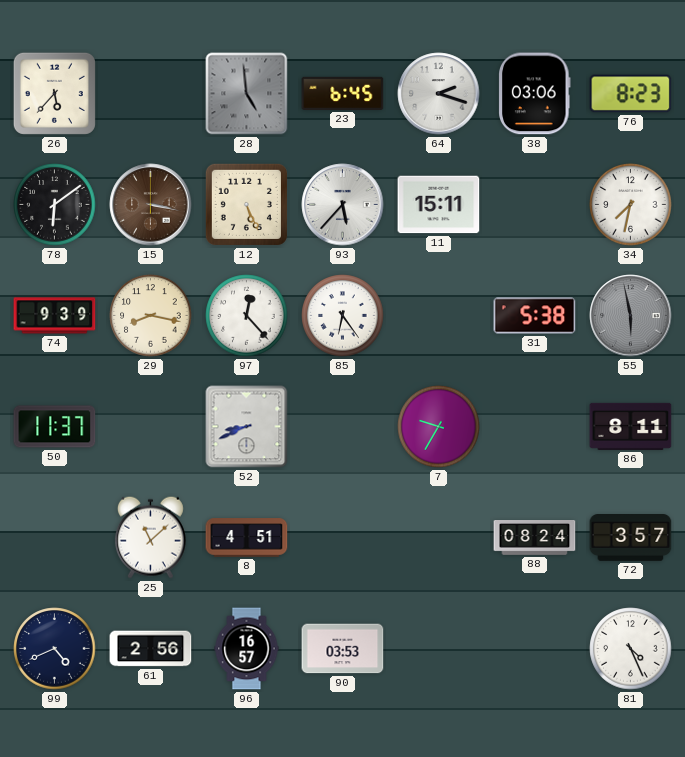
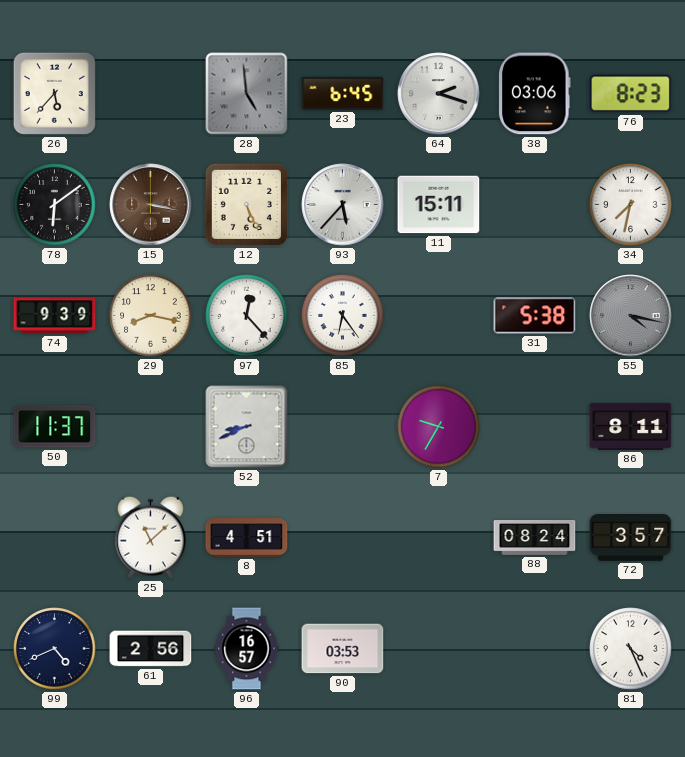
55: 5:58 -> 4:17
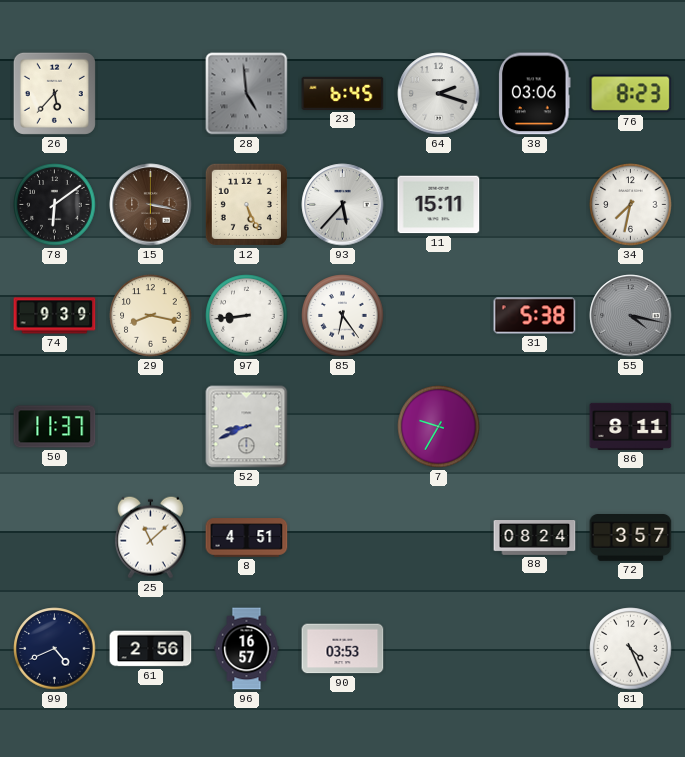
97: 12:23 -> 8:44
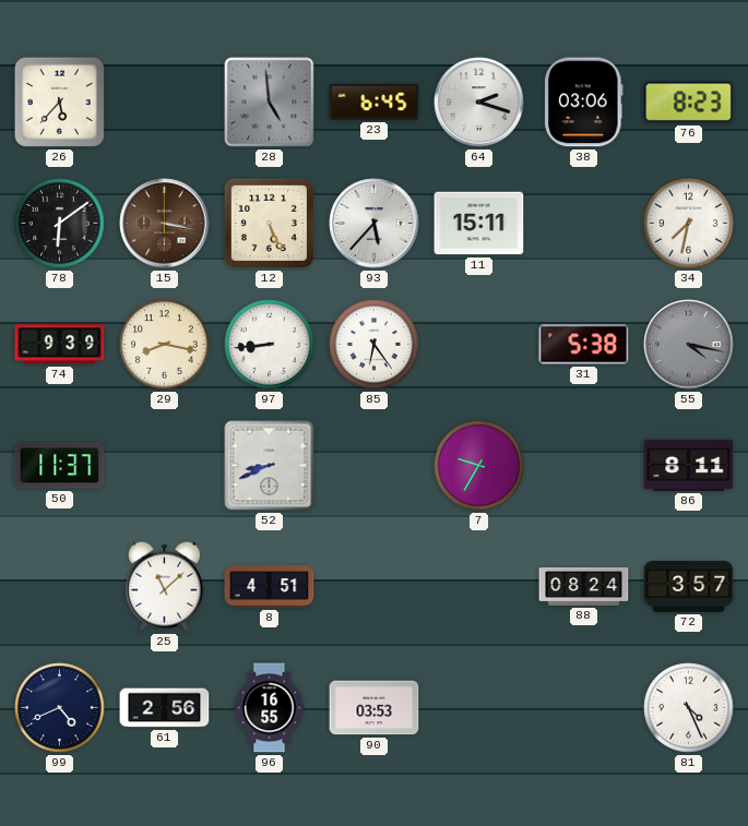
96: 16:57 -> 16:55
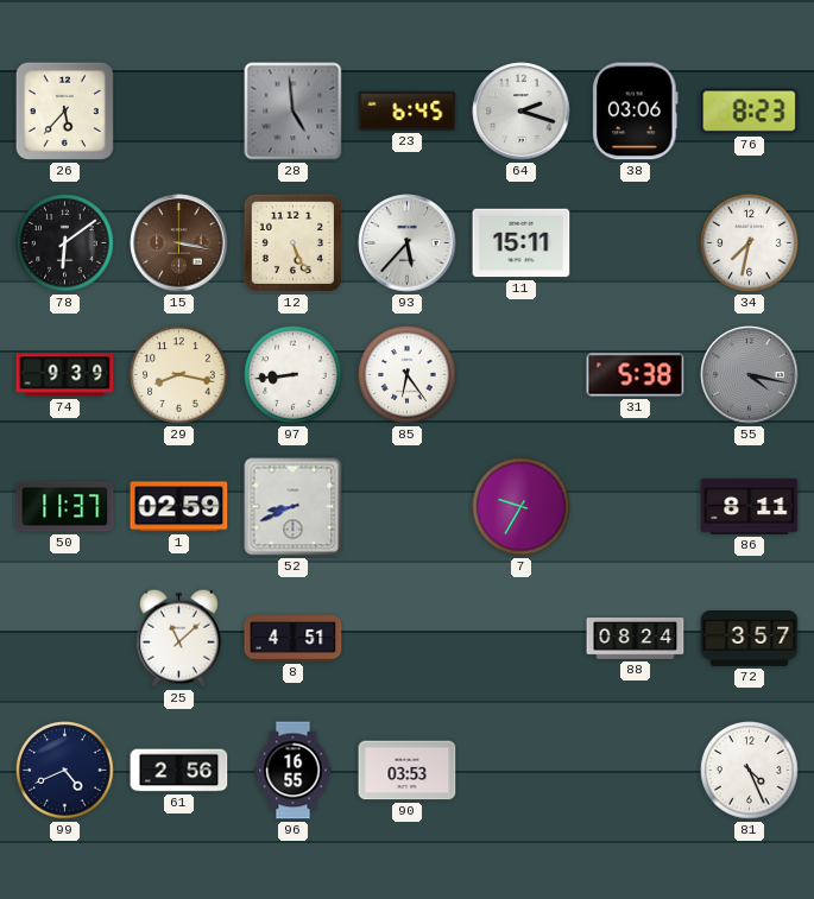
1: none -> 02:59
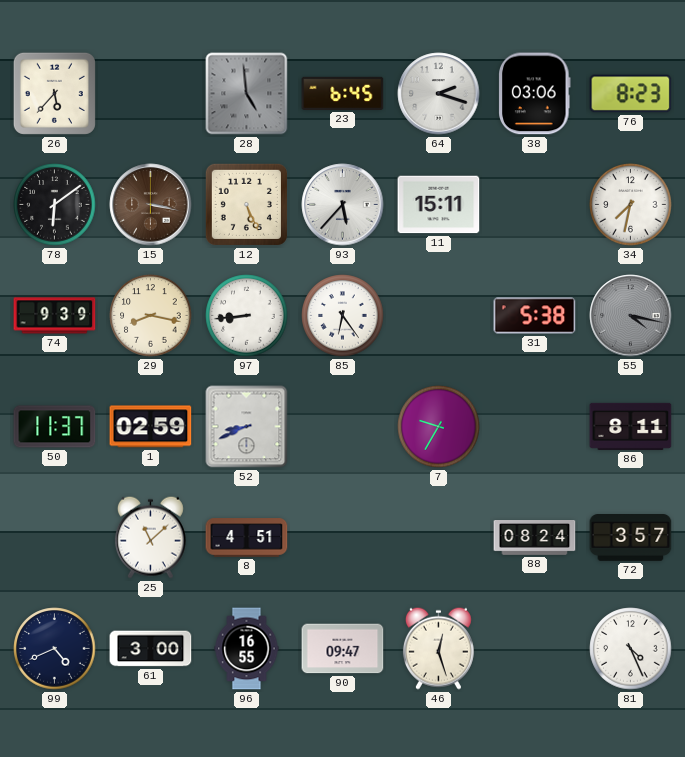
61: 2:56 -> 3:00
90: 03:53 -> 09:47
46: none -> 12:27
